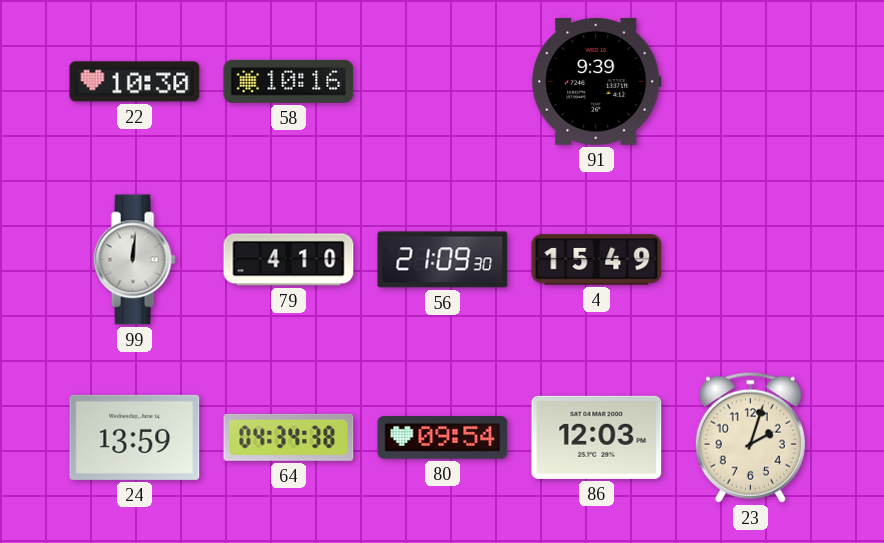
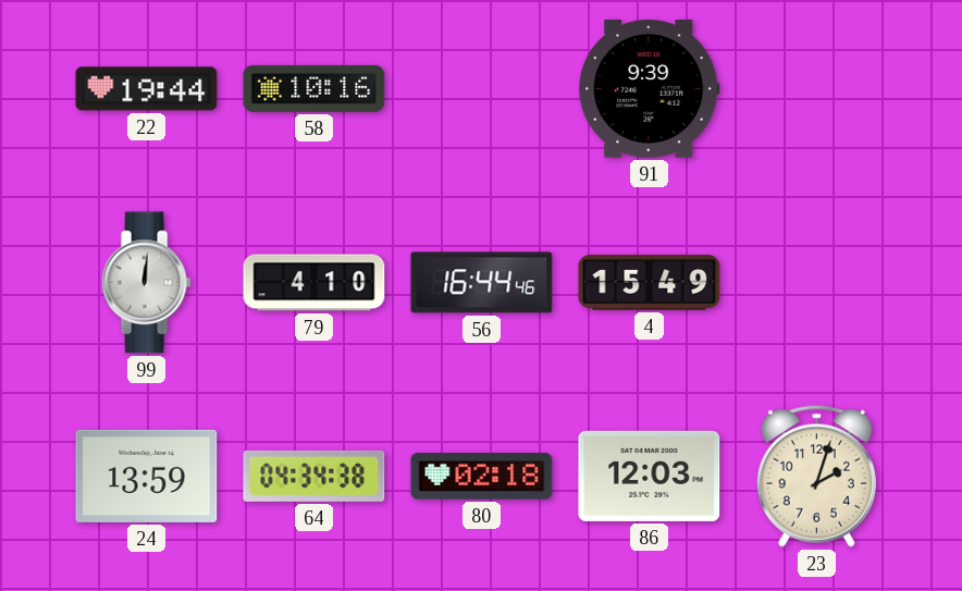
22: 10:30 -> 19:44
56: 21:09 -> 16:44
80: 09:54 -> 02:18
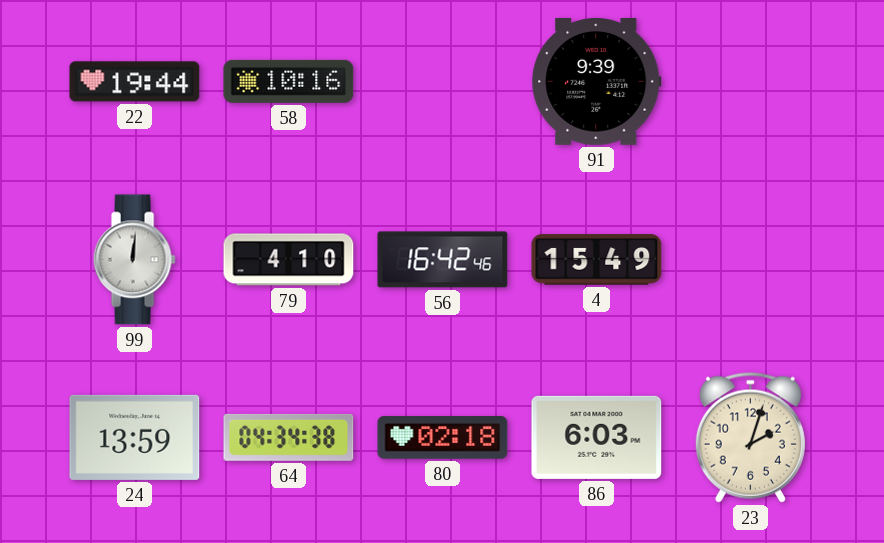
56: 16:44 -> 16:42
86: 12:03 -> 6:03
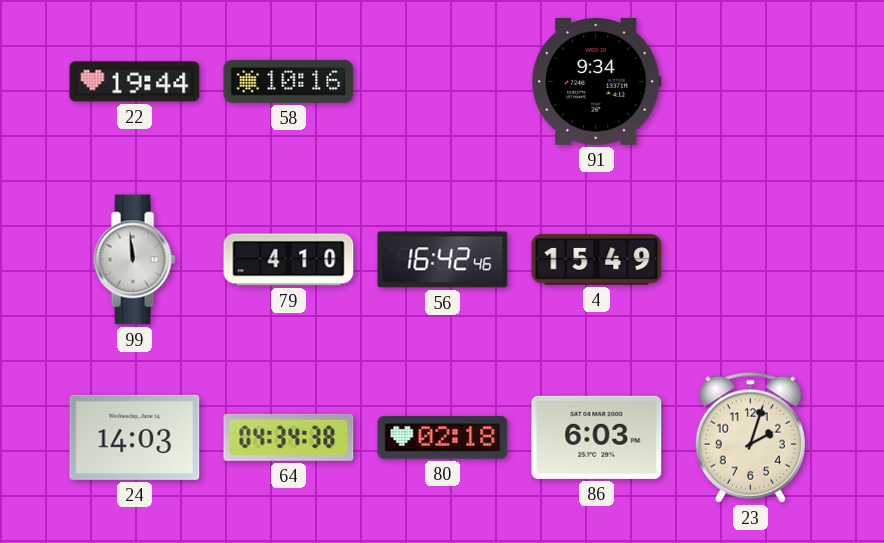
91: 9:39 -> 9:34
99: 12:01 -> 11:59
24: 13:59 -> 14:03
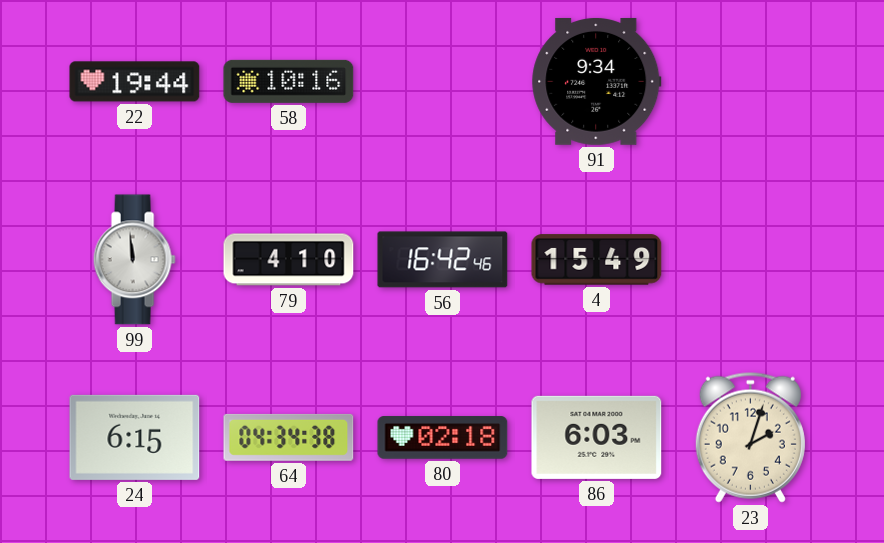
24: 14:03 -> 6:15
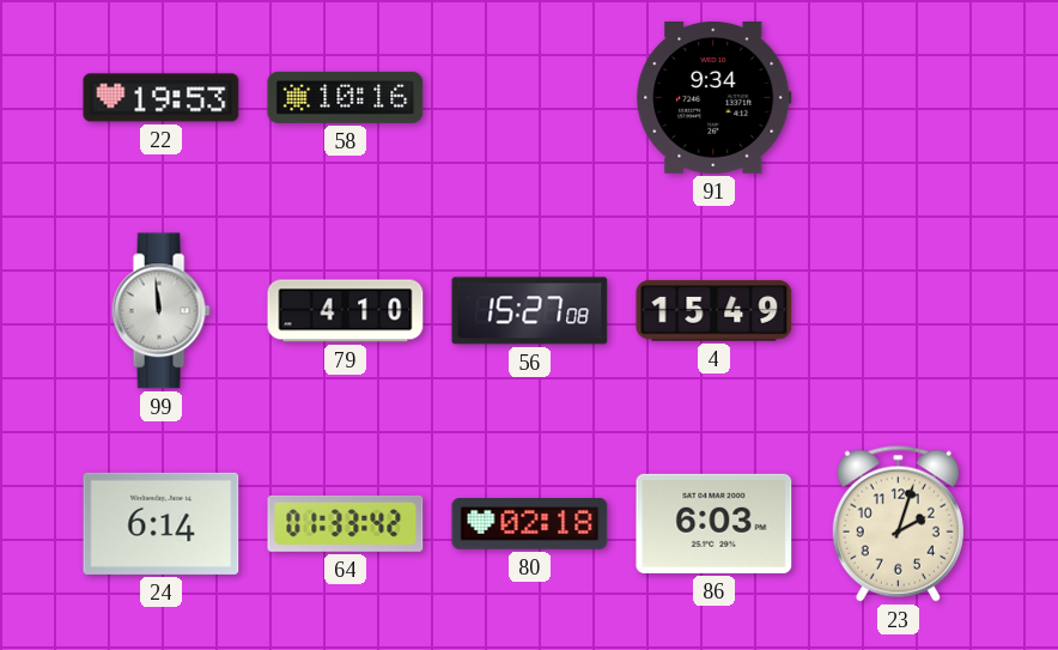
22: 19:44 -> 19:53
56: 16:42 -> 15:27
24: 6:15 -> 6:14
64: 04:34 -> 01:33
